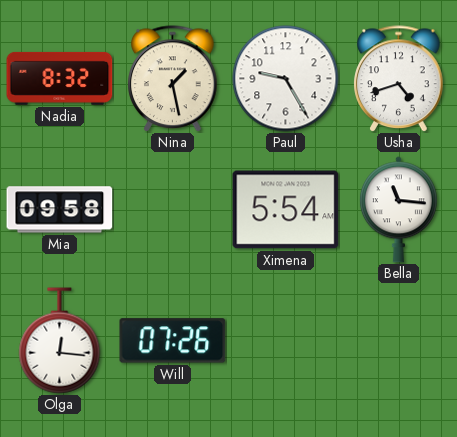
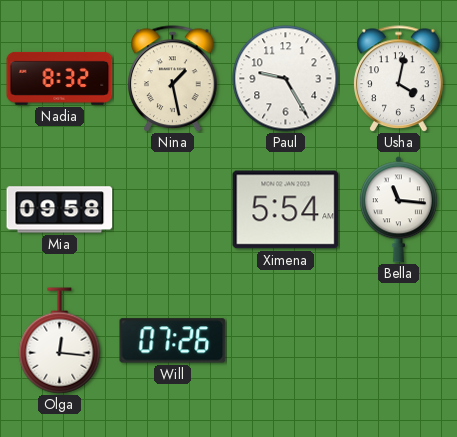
Usha: 4:42 -> 4:02
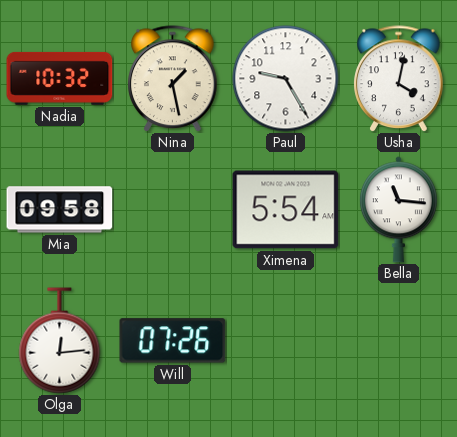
Nadia: 8:32 -> 10:32
Olga: 12:16 -> 12:14
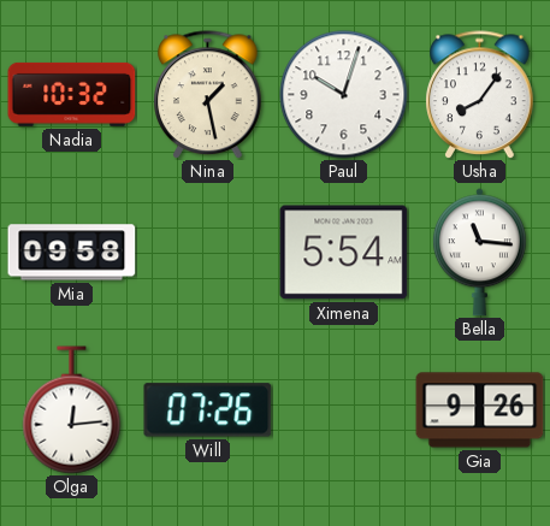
Paul: 9:25 -> 10:03
Usha: 4:02 -> 8:06
Gia: none -> 9:26
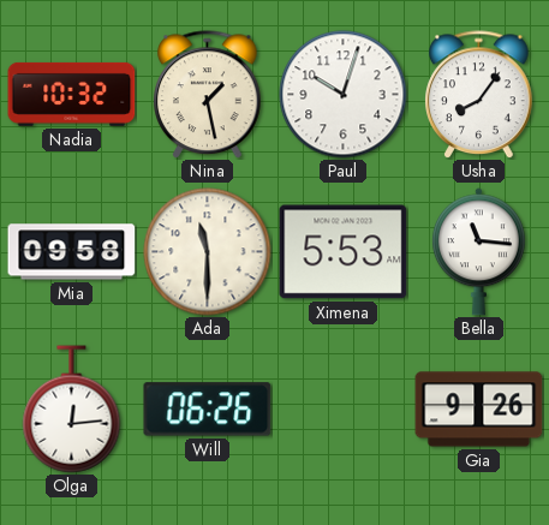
Ada: none -> 11:30
Ximena: 5:54 -> 5:53
Will: 07:26 -> 06:26
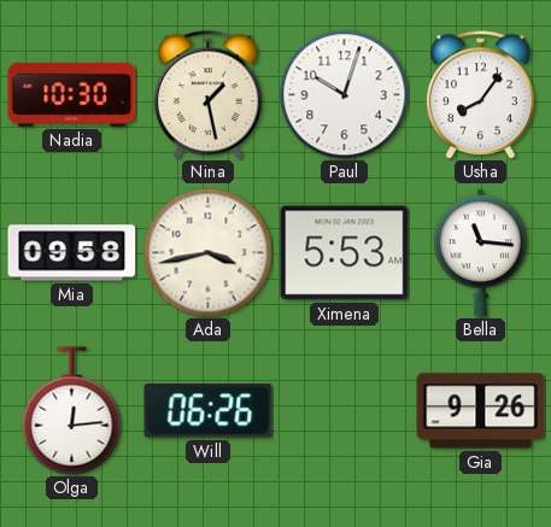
Nadia: 10:32 -> 10:30
Ada: 11:30 -> 3:43
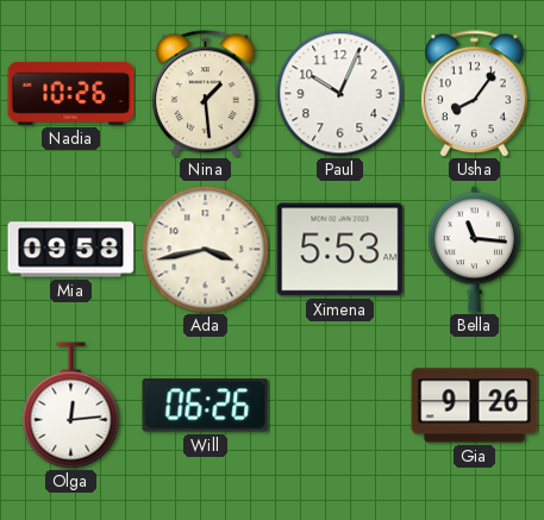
Nadia: 10:30 -> 10:26
Nina: 1:28 -> 1:29
Paul: 10:03 -> 10:04
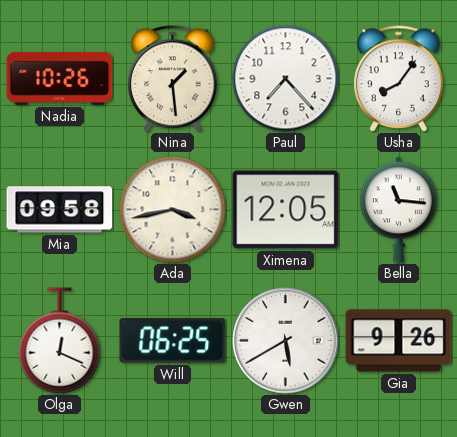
Paul: 10:04 -> 7:23
Ximena: 5:53 -> 12:05
Olga: 12:14 -> 12:19
Will: 06:26 -> 06:25
Gwen: none -> 5:40
